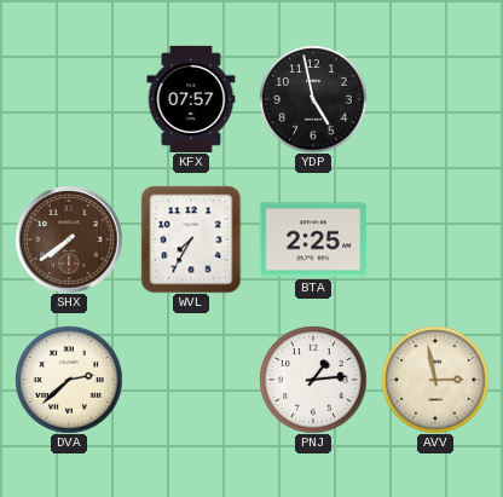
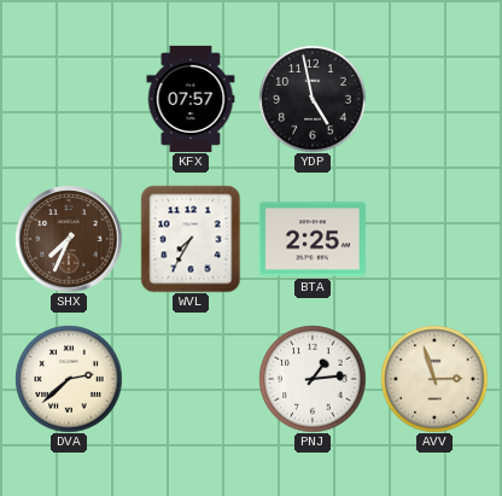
SHX: 7:39 -> 7:34
AVV: 2:58 -> 2:57
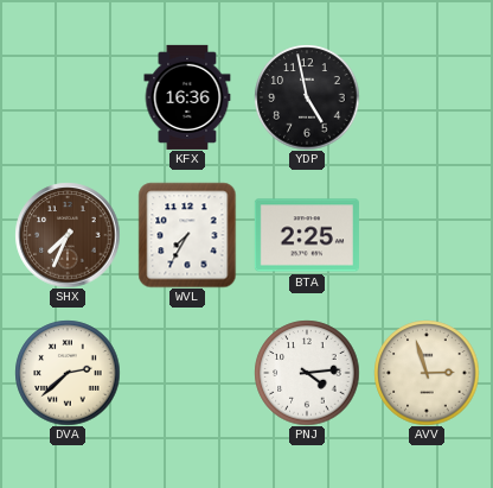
KFX: 07:57 -> 16:36
PNJ: 1:14 -> 4:14
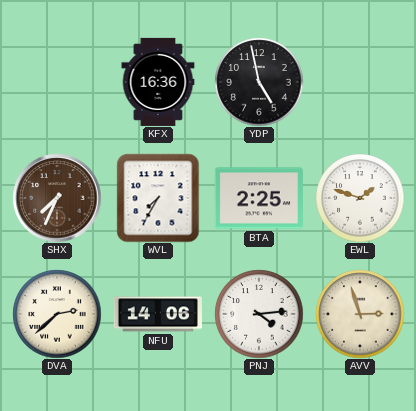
EWL: none -> 1:48
NFU: none -> 14:06
